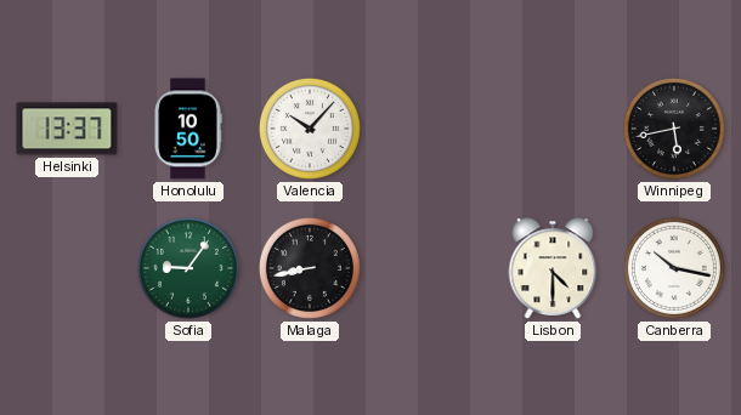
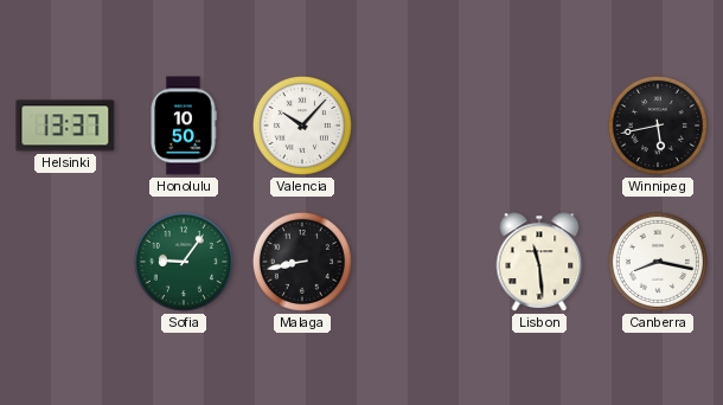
Lisbon: 4:30 -> 11:29
Canberra: 10:17 -> 8:17
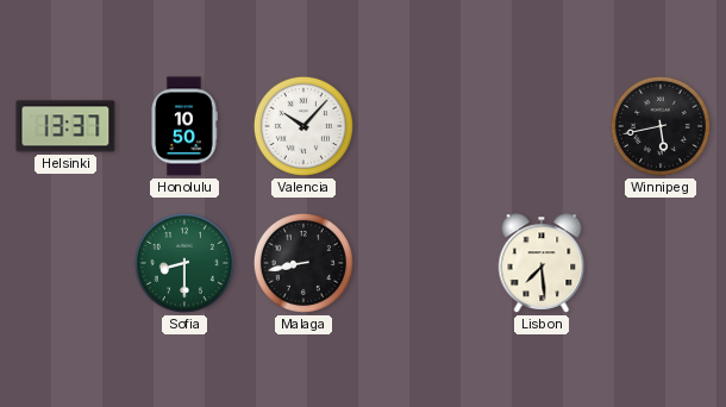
Sofia: 9:06 -> 8:30
Lisbon: 11:29 -> 7:29
Canberra: 8:17 -> none
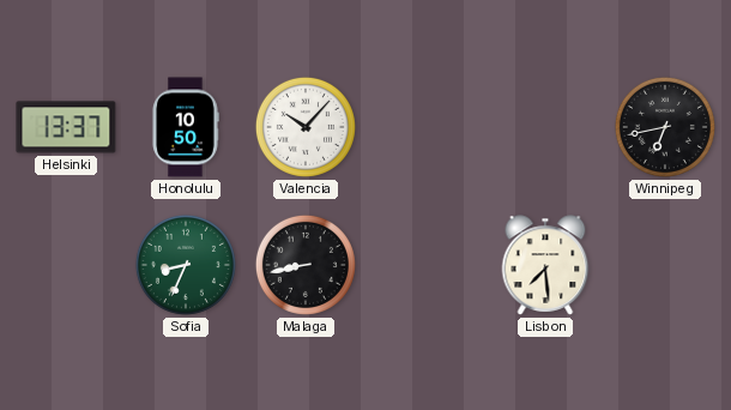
Winnipeg: 5:43 -> 6:43
Sofia: 8:30 -> 8:34
